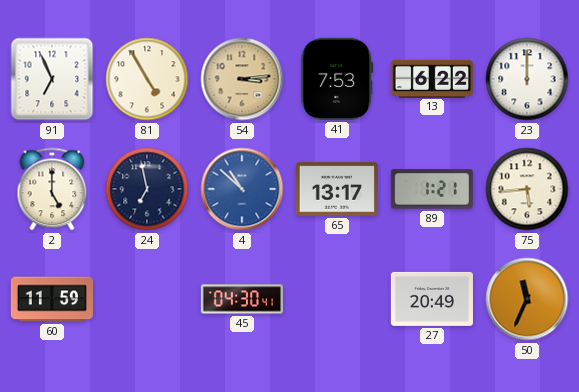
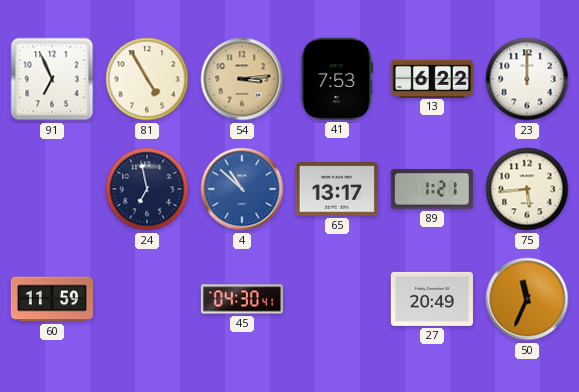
2: 5:00 -> none
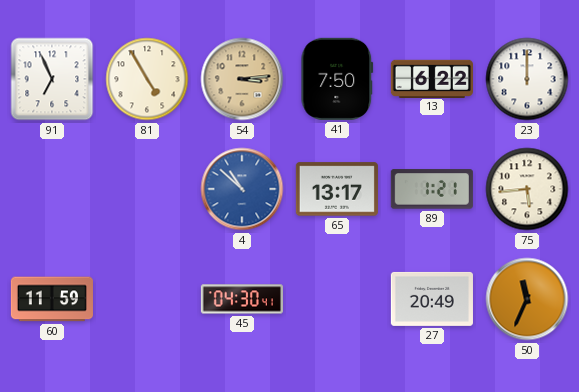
41: 7:53 -> 7:50
24: 6:58 -> none
